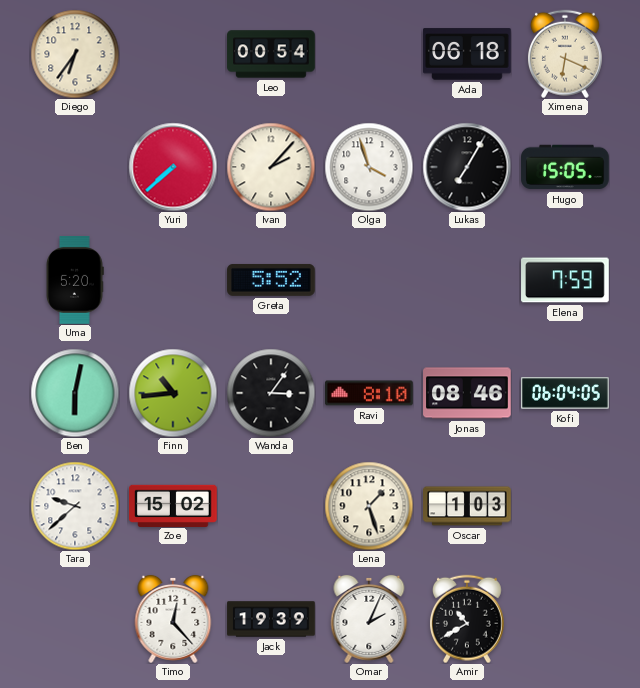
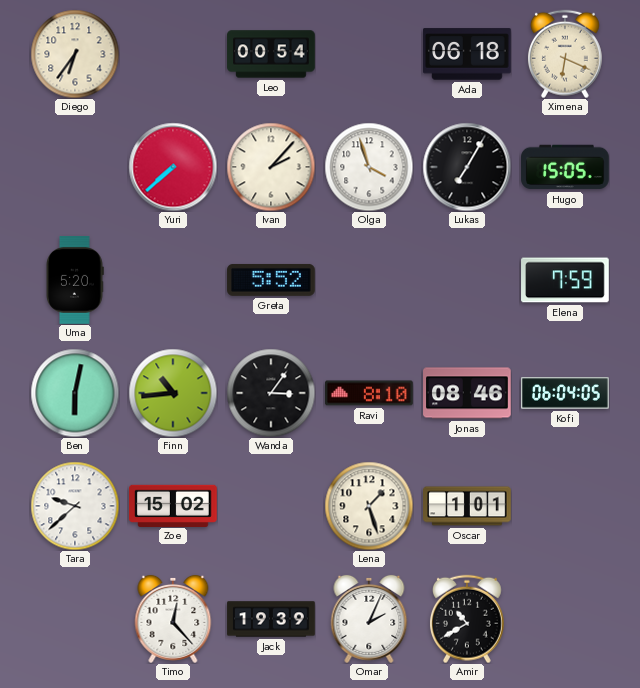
Oscar: 1:03 -> 1:01
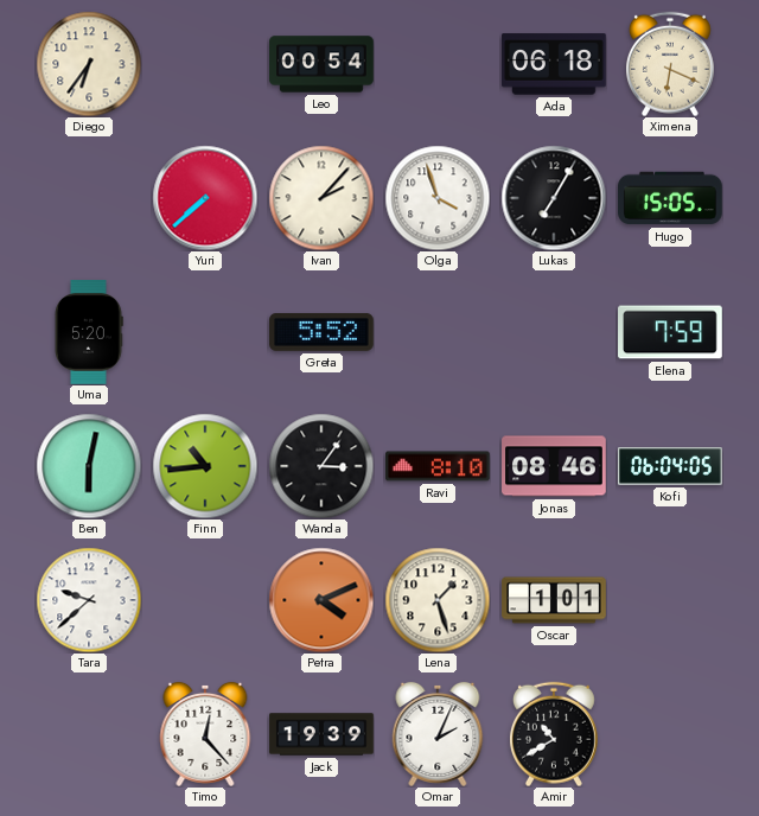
Zoe: 15:02 -> none
Petra: none -> 4:11
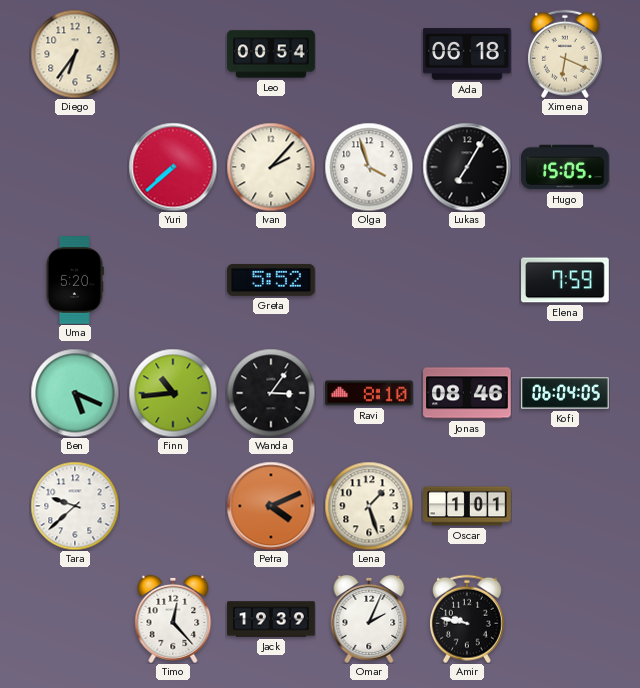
Ben: 6:02 -> 5:19
Amir: 10:40 -> 9:47
